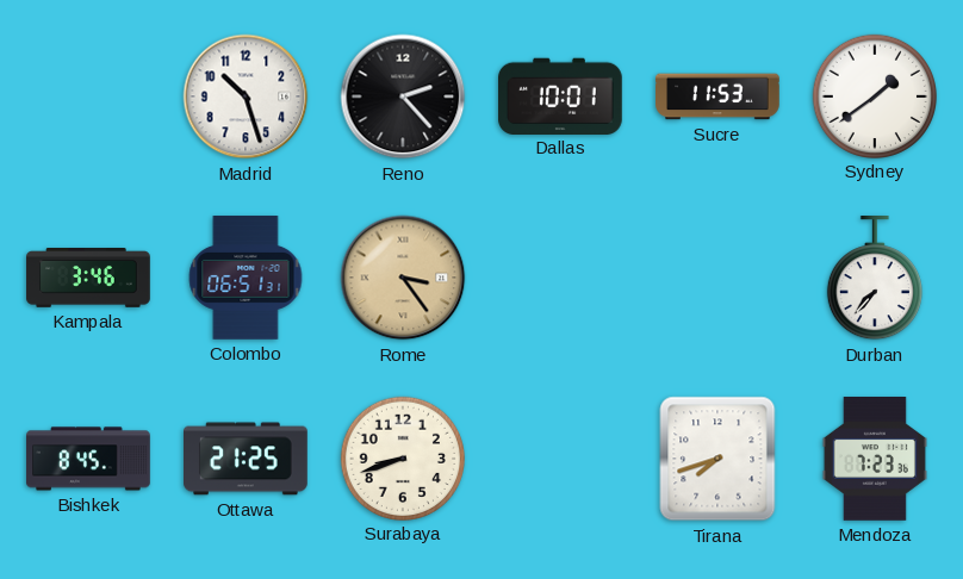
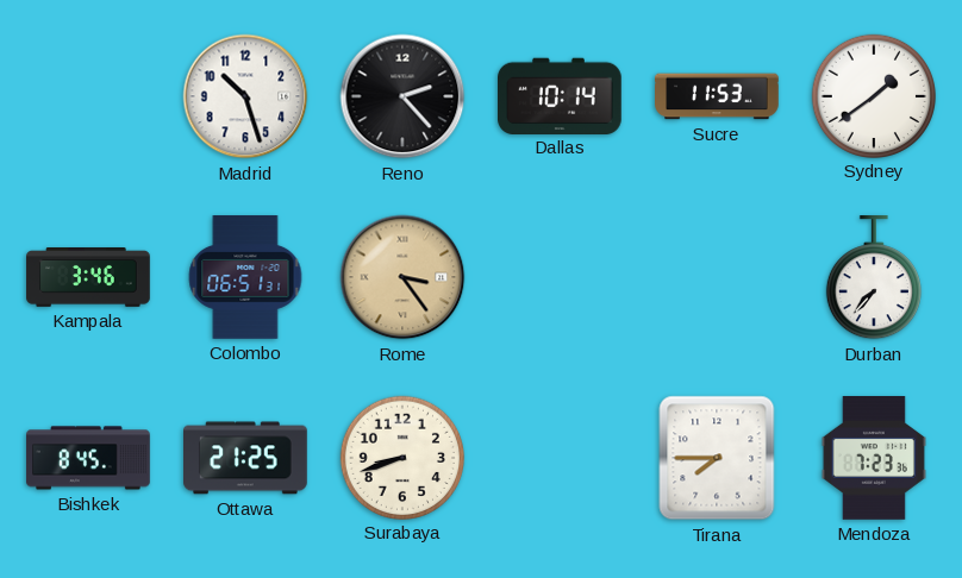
Dallas: 10:01 -> 10:14
Tirana: 7:42 -> 7:45
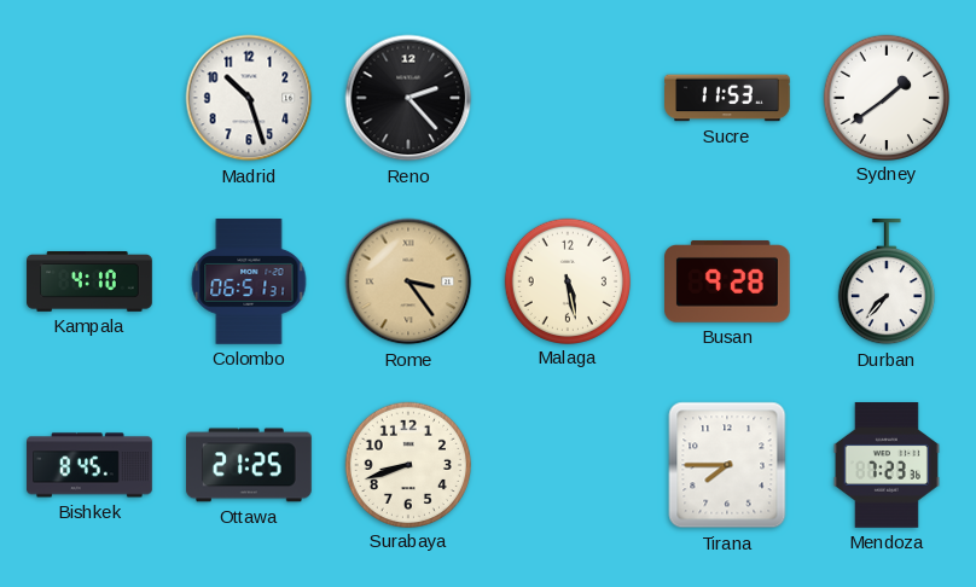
Dallas: 10:14 -> none
Kampala: 3:46 -> 4:10
Malaga: none -> 5:28
Busan: none -> 9:28
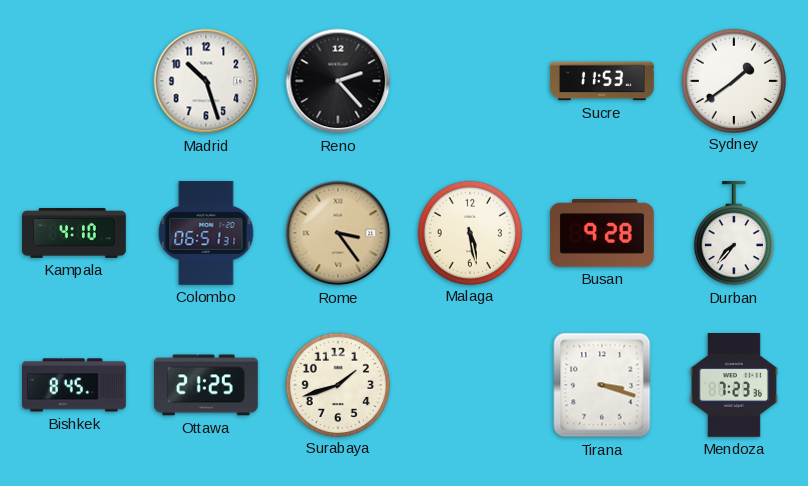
Surabaya: 8:42 -> 1:42
Tirana: 7:45 -> 3:18
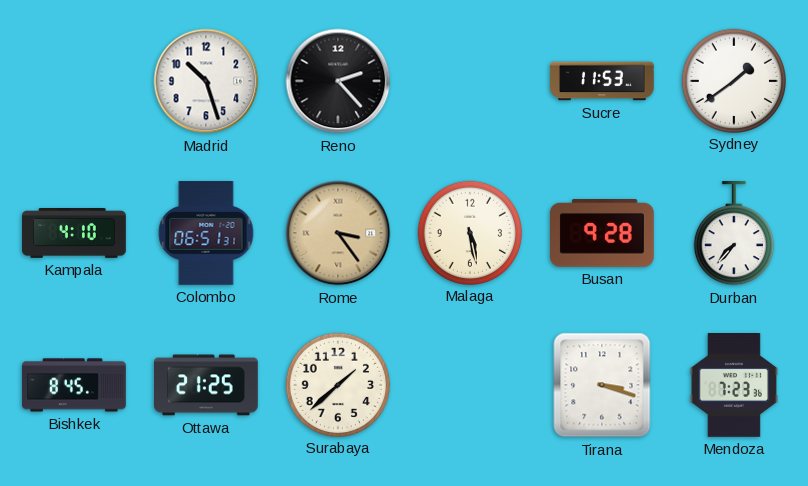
Surabaya: 1:42 -> 1:38
